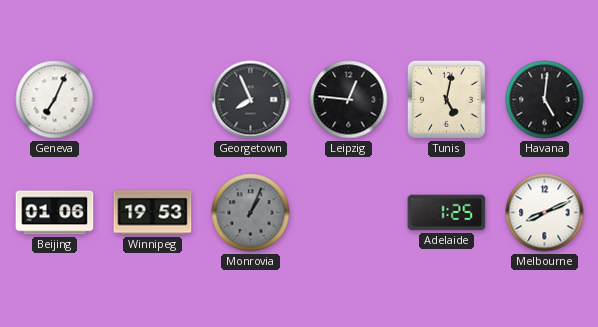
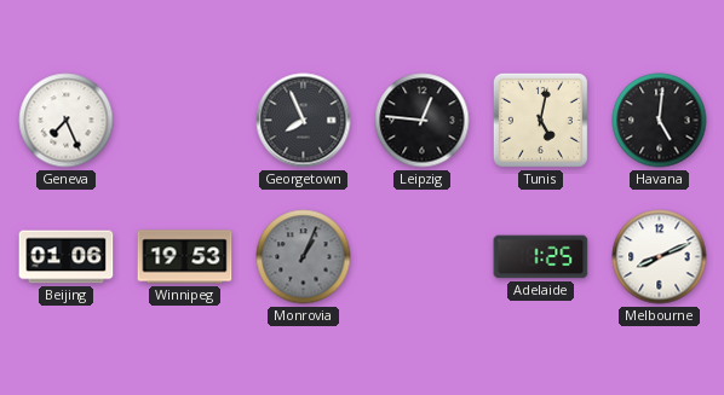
Geneva: 7:04 -> 7:26
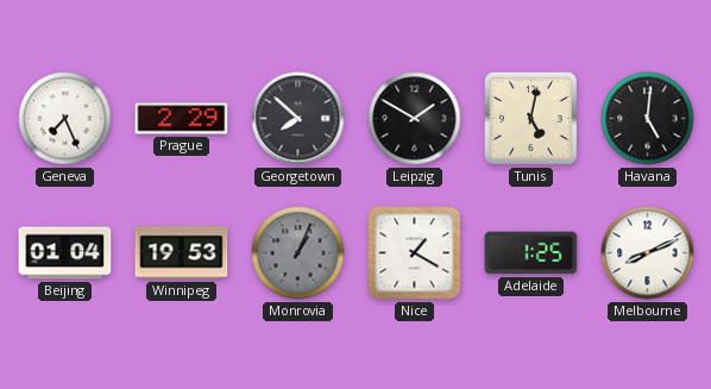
Prague: none -> 2:29
Georgetown: 7:56 -> 7:52
Leipzig: 12:46 -> 1:50
Beijing: 01:06 -> 01:04
Nice: none -> 1:20
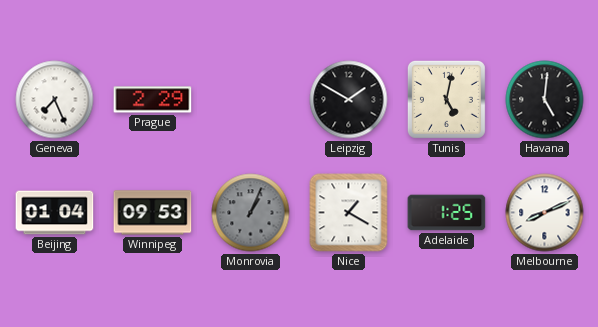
Georgetown: 7:52 -> none
Winnipeg: 19:53 -> 09:53
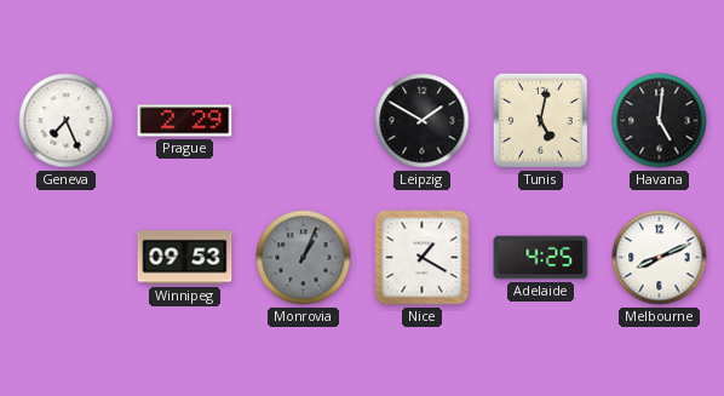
Beijing: 01:04 -> none
Adelaide: 1:25 -> 4:25
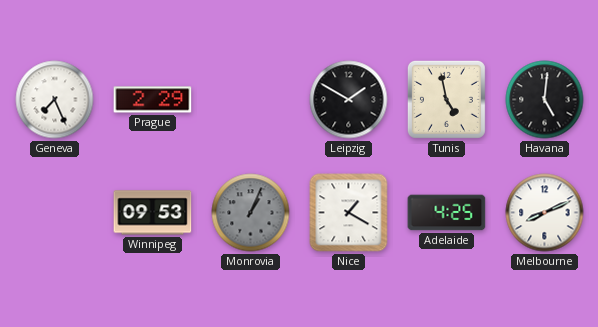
Tunis: 5:02 -> 4:58
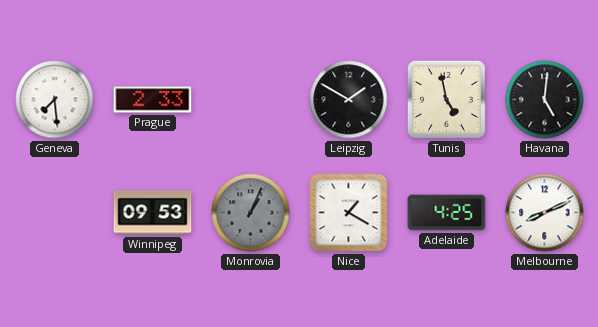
Geneva: 7:26 -> 7:29
Prague: 2:29 -> 2:33
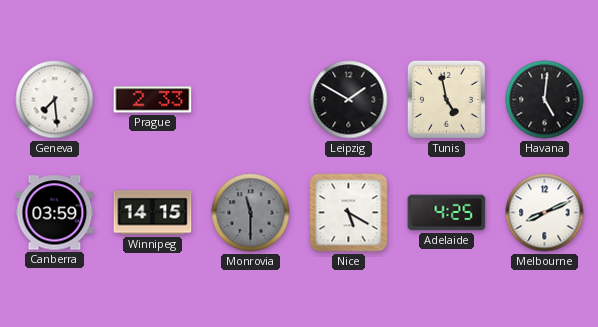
Canberra: none -> 03:59
Winnipeg: 09:53 -> 14:15
Monrovia: 1:04 -> 11:30
Nice: 1:20 -> 5:20
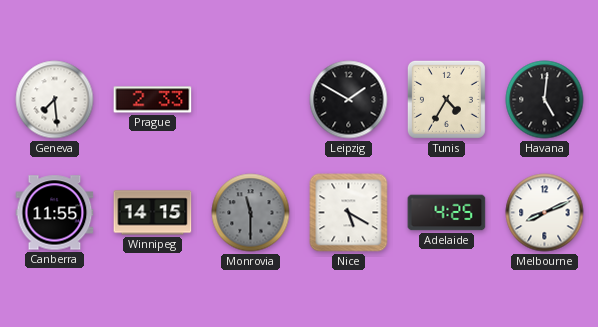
Tunis: 4:58 -> 4:35
Canberra: 03:59 -> 11:55
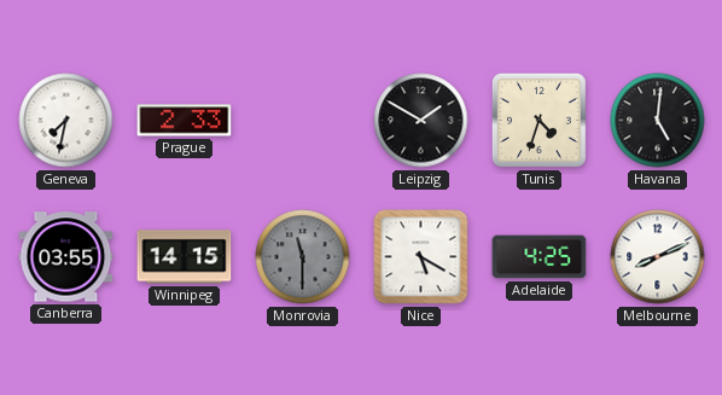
Geneva: 7:29 -> 7:32
Tunis: 4:35 -> 4:33
Canberra: 11:55 -> 03:55
